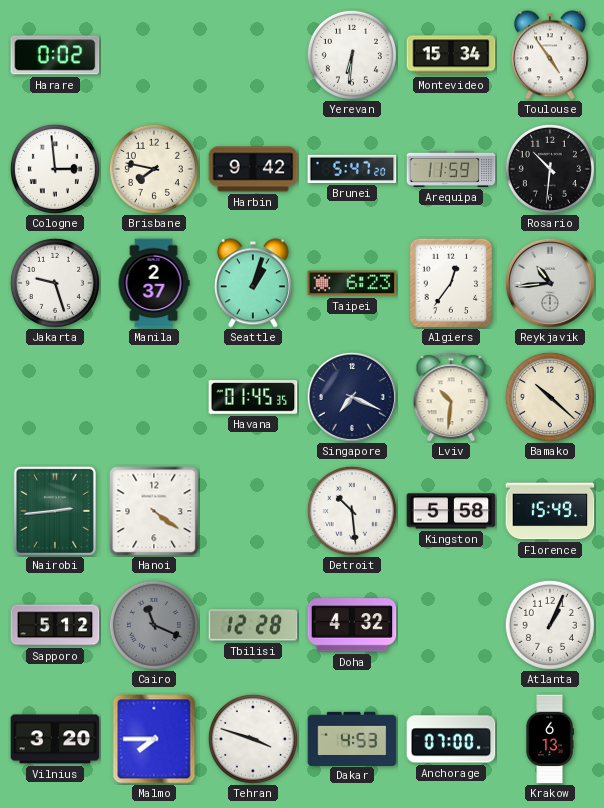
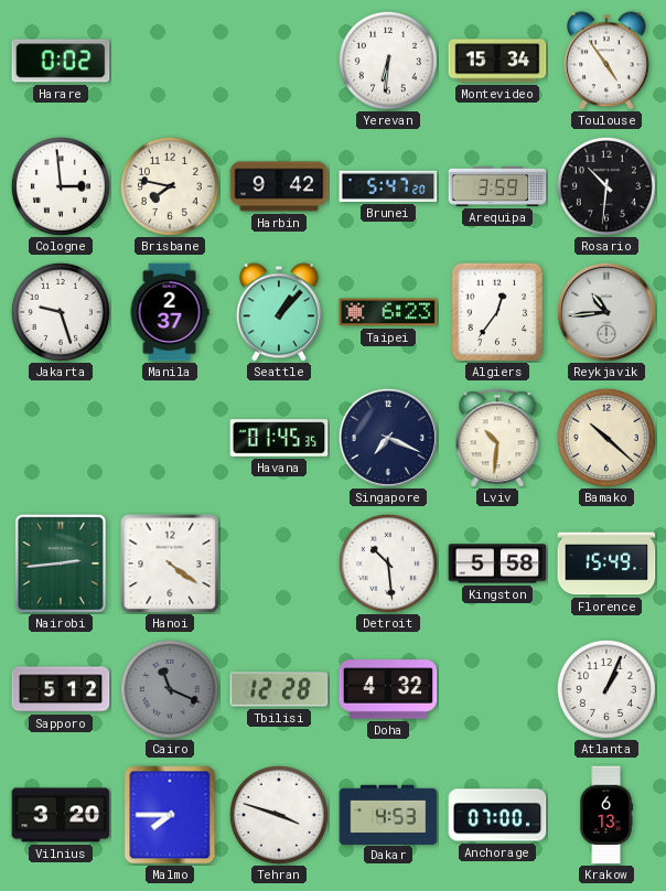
Arequipa: 11:59 -> 3:59
Seattle: 1:03 -> 1:07
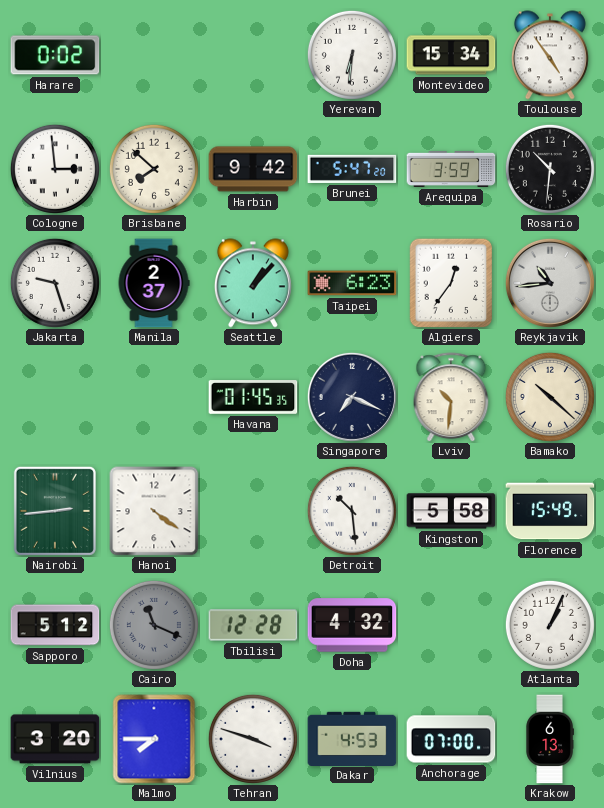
Brisbane: 7:47 -> 7:52
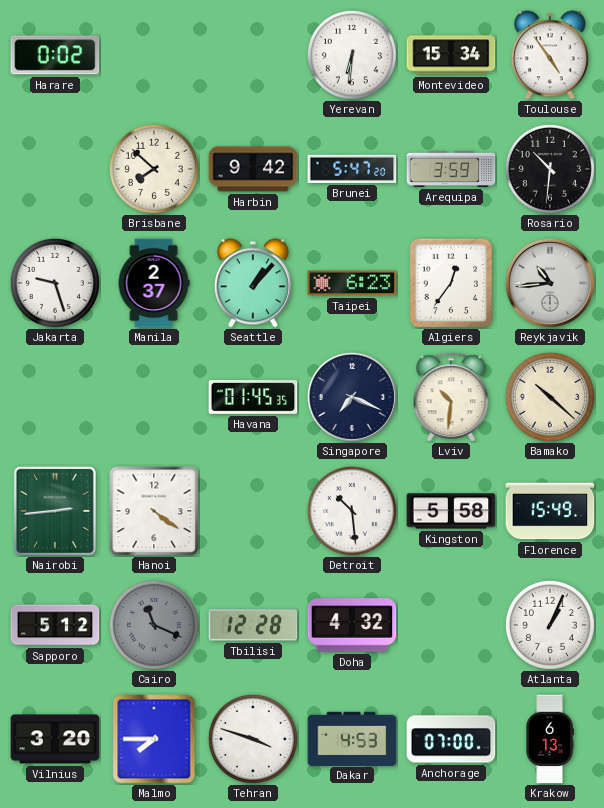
Cologne: 2:59 -> none
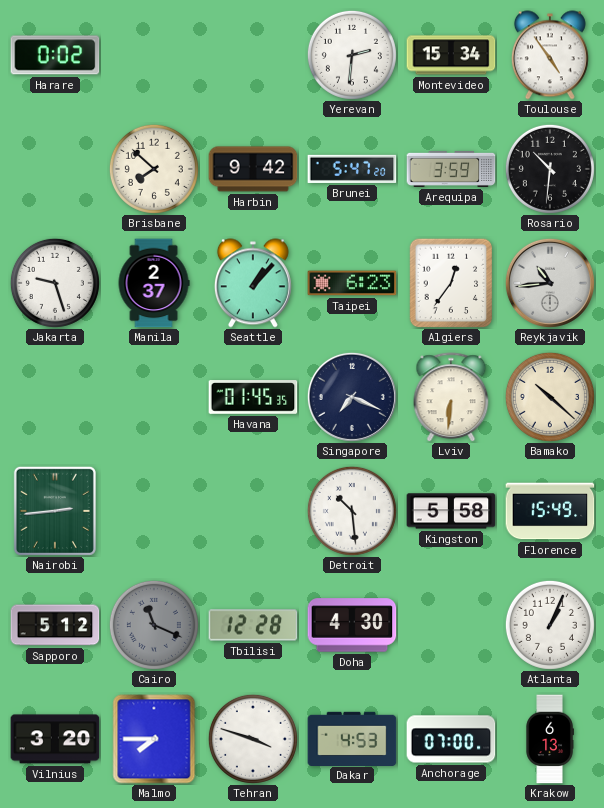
Yerevan: 6:31 -> 2:31
Lviv: 10:31 -> 6:31
Hanoi: 4:21 -> none
Doha: 4:32 -> 4:30
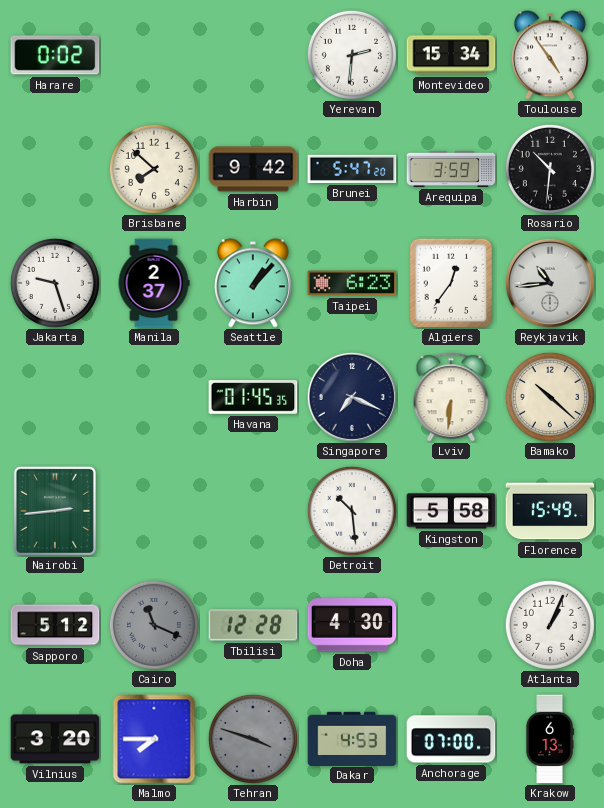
Tehran dial: white -> grey
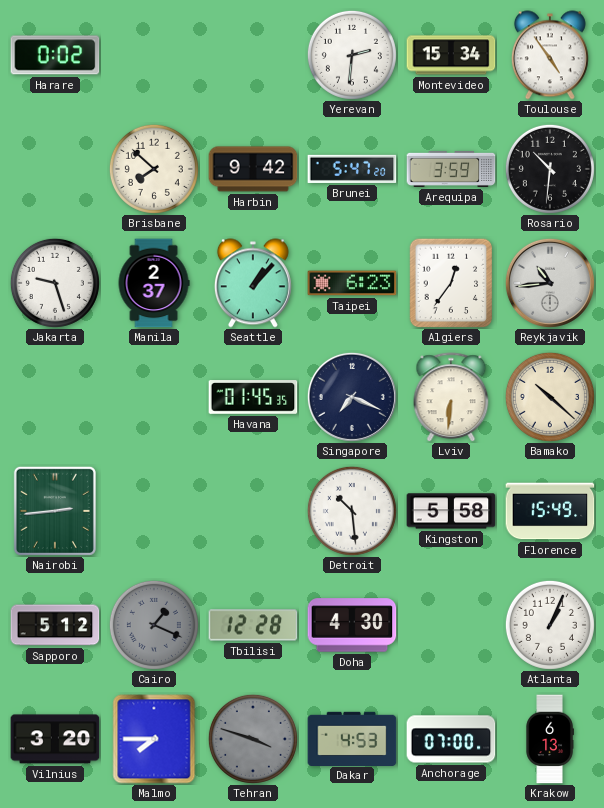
Cairo: 11:19 -> 1:19
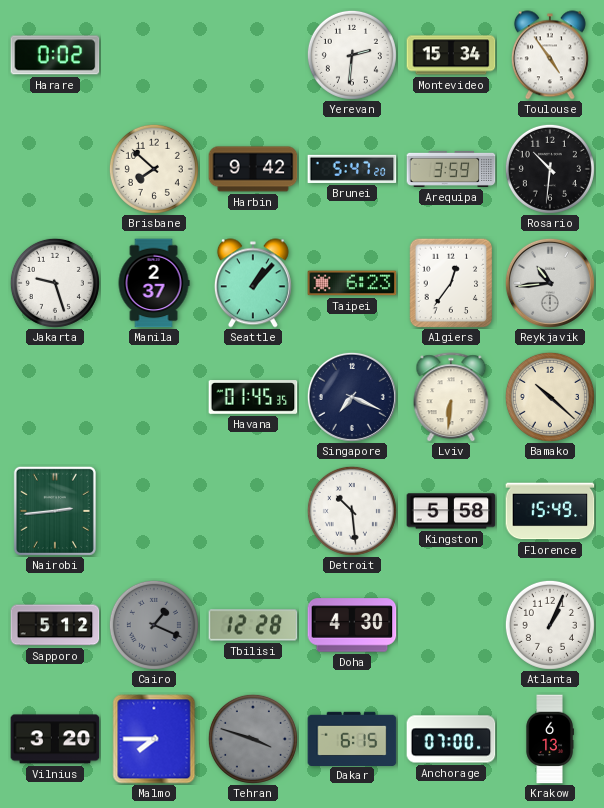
Dakar: 4:53 -> 6:15
